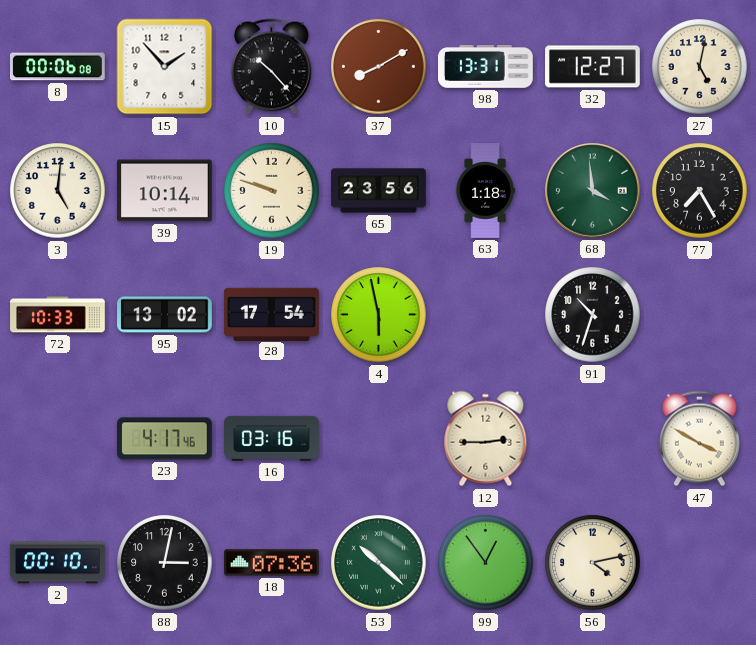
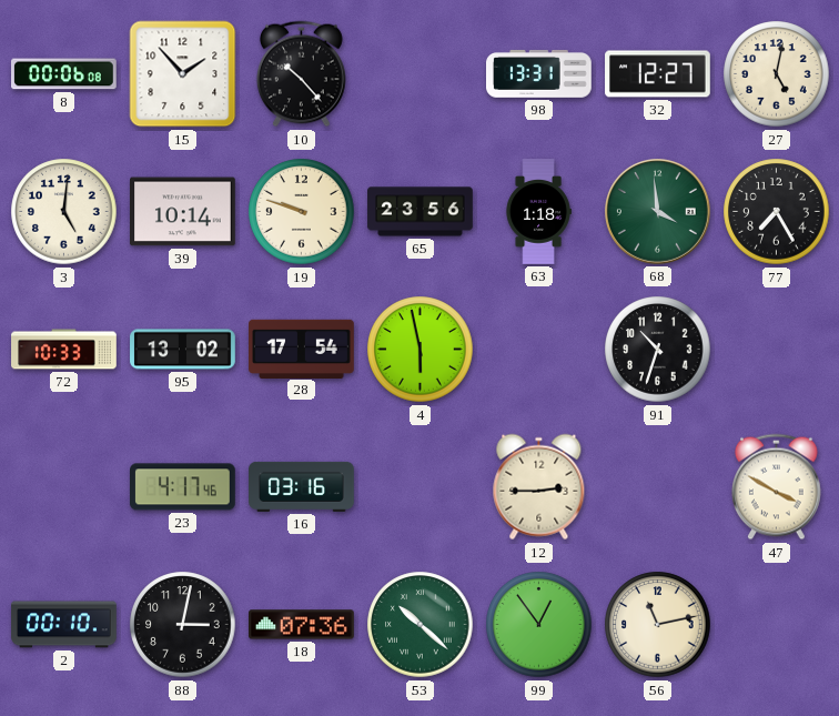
37: 8:10 -> none
56: 4:13 -> 11:13
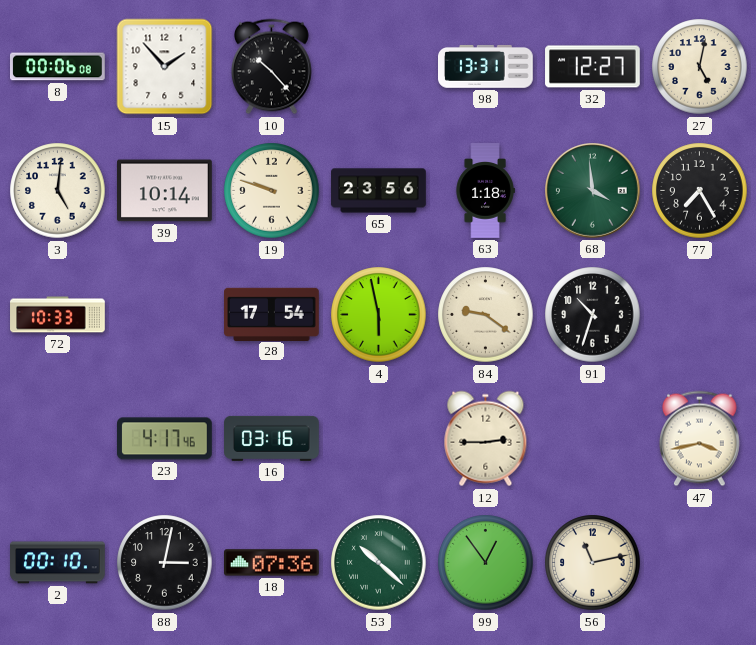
95: 13:02 -> none
84: none -> 9:21
47: 3:50 -> 3:43
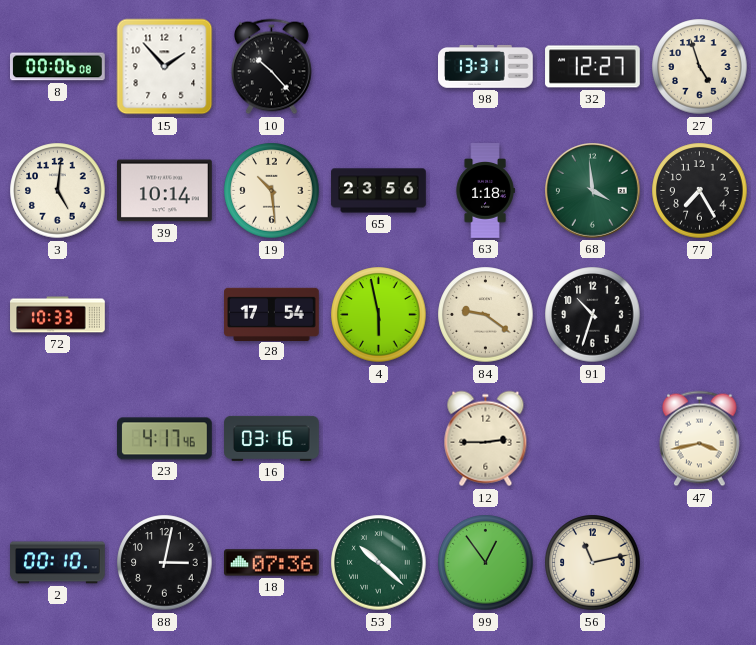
27: 5:02 -> 4:57
19: 9:48 -> 10:29
